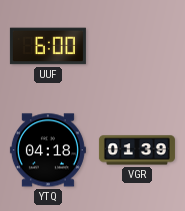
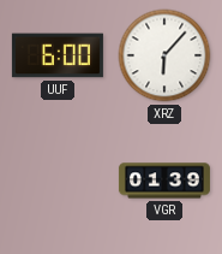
XRZ: none -> 6:07
YTQ: 04:18 -> none
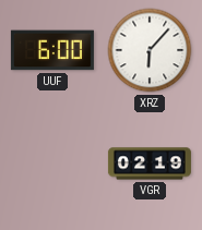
VGR: 01:39 -> 02:19
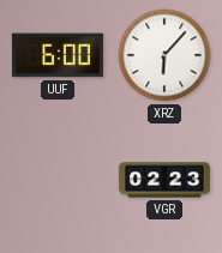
VGR: 02:19 -> 02:23
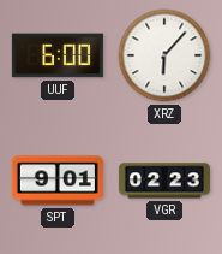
SPT: none -> 9:01
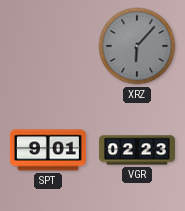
UUF: 6:00 -> none
XRZ dial: white -> grey
